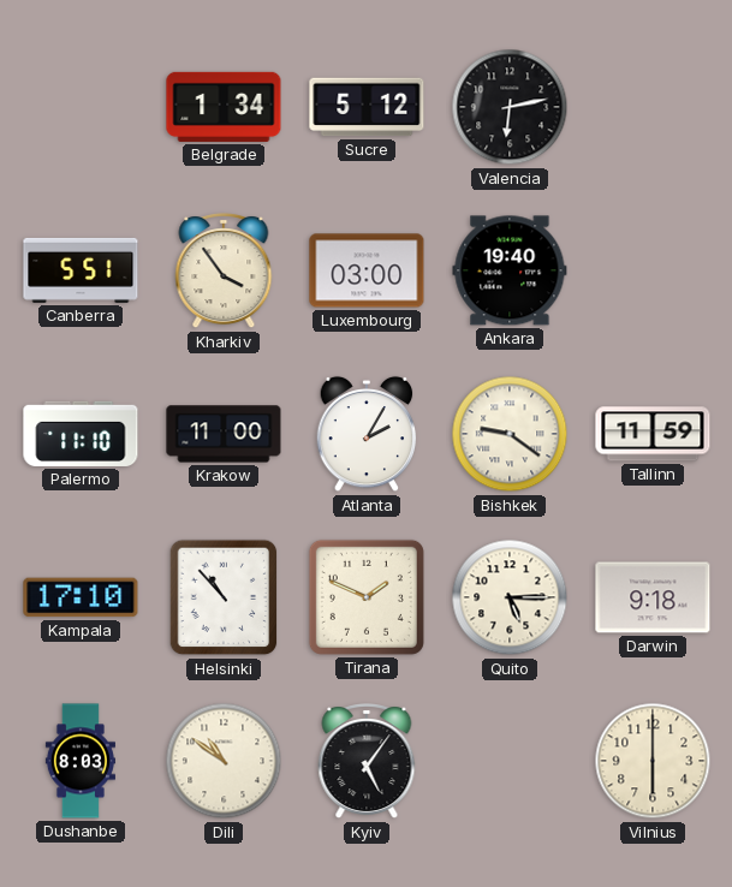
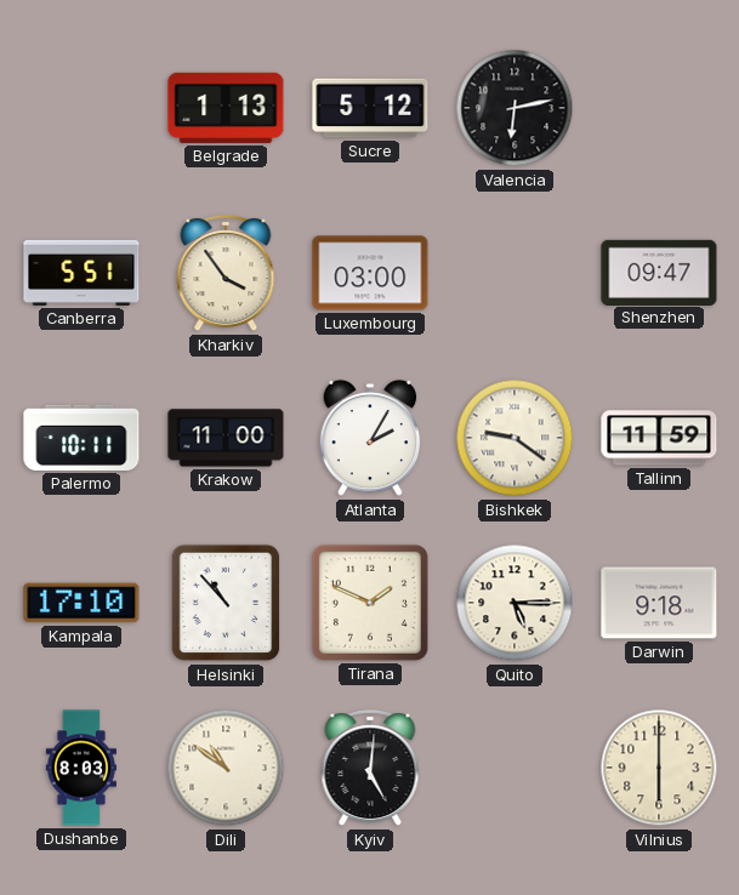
Belgrade: 1:34 -> 1:13
Ankara: 19:40 -> none
Shenzhen: none -> 09:47
Palermo: 11:10 -> 10:11
Kyiv: 5:06 -> 5:01
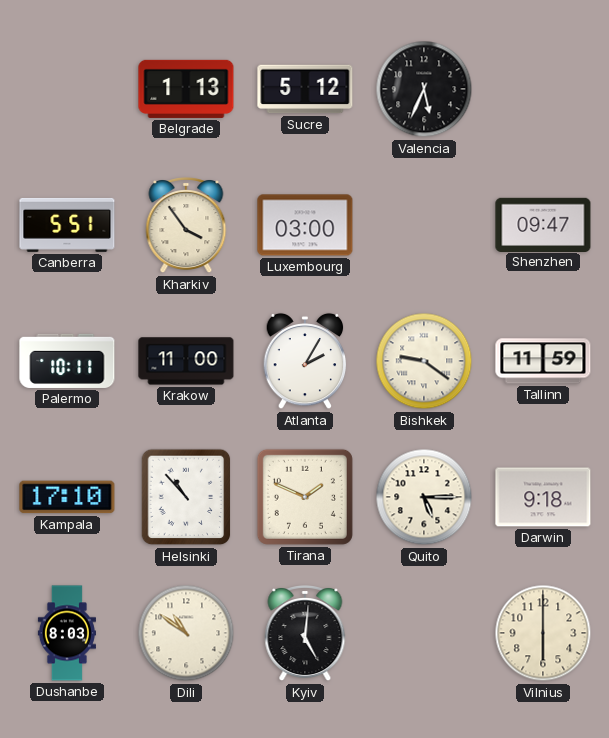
Valencia: 6:13 -> 5:34
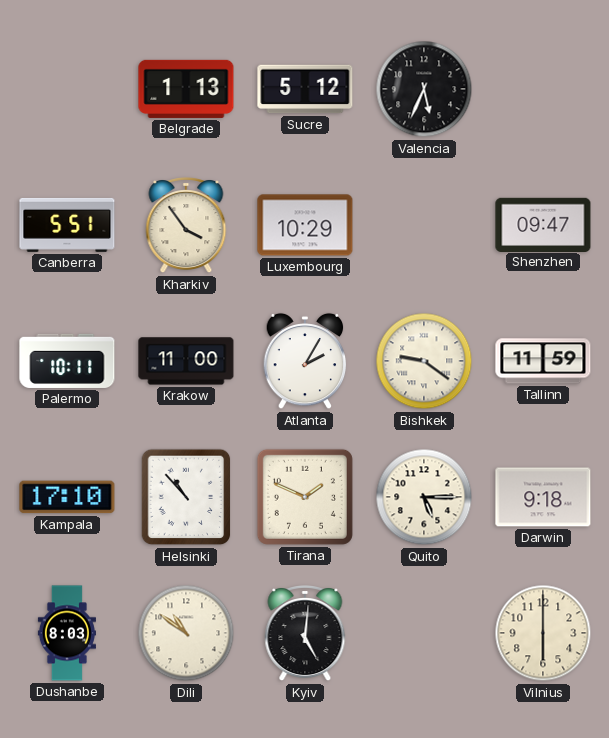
Luxembourg: 03:00 -> 10:29
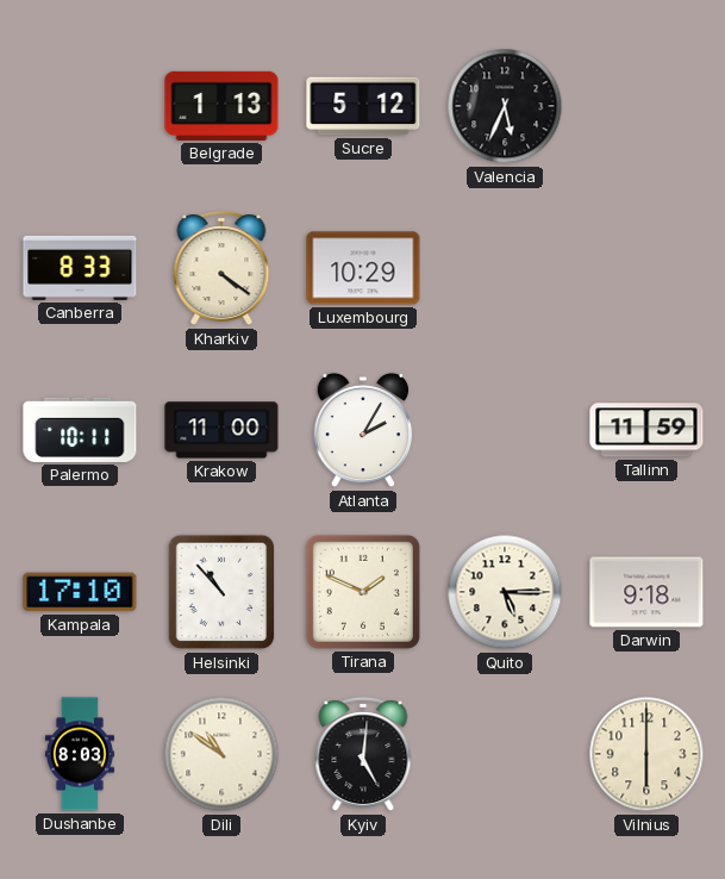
Canberra: 5:51 -> 8:33
Kharkiv: 3:54 -> 4:21
Shenzhen: 09:47 -> none
Bishkek: 9:21 -> none
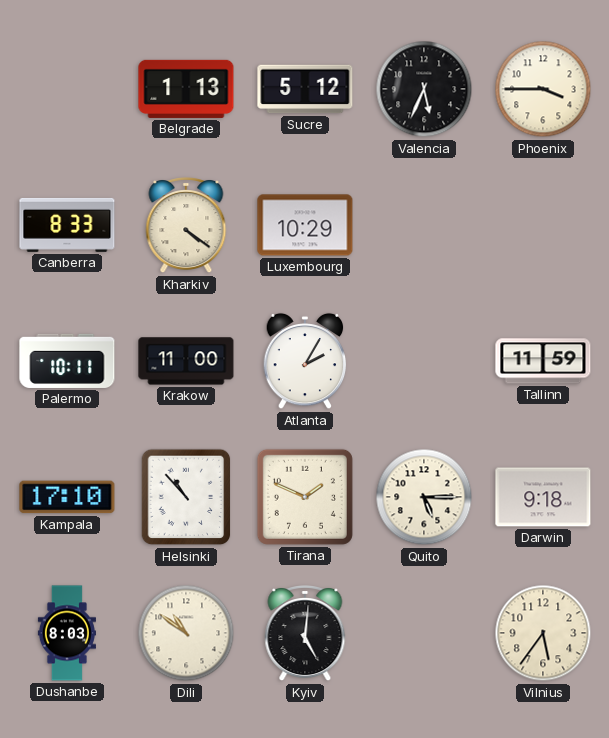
Phoenix: none -> 3:45
Vilnius: 6:00 -> 5:36
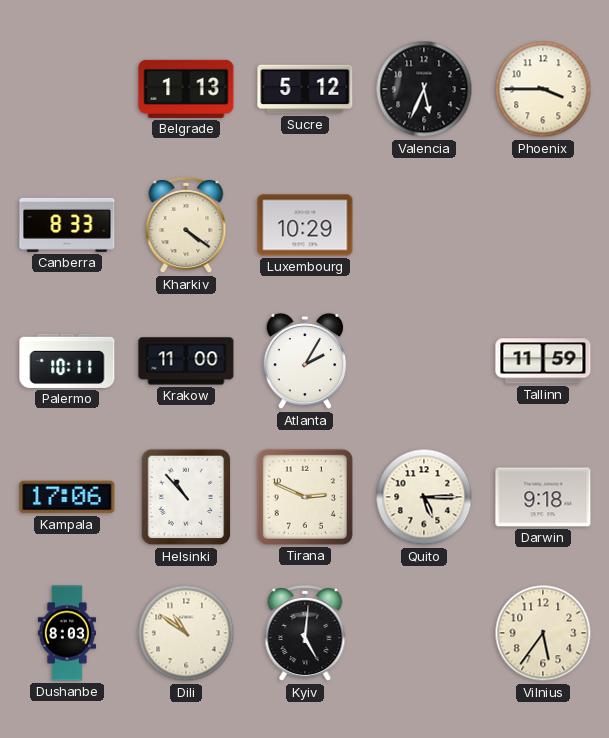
Kampala: 17:10 -> 17:06
Tirana: 1:49 -> 2:49
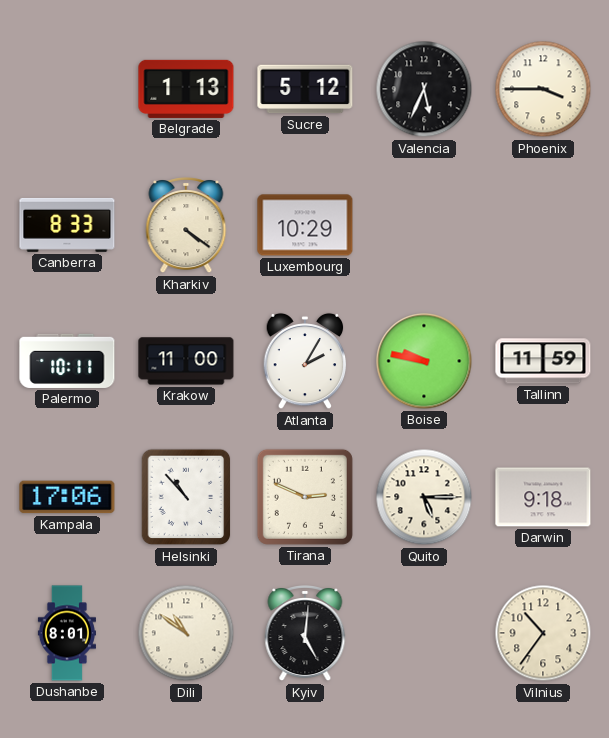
Boise: none -> 9:47
Dushanbe: 8:03 -> 8:01
Vilnius: 5:36 -> 10:36
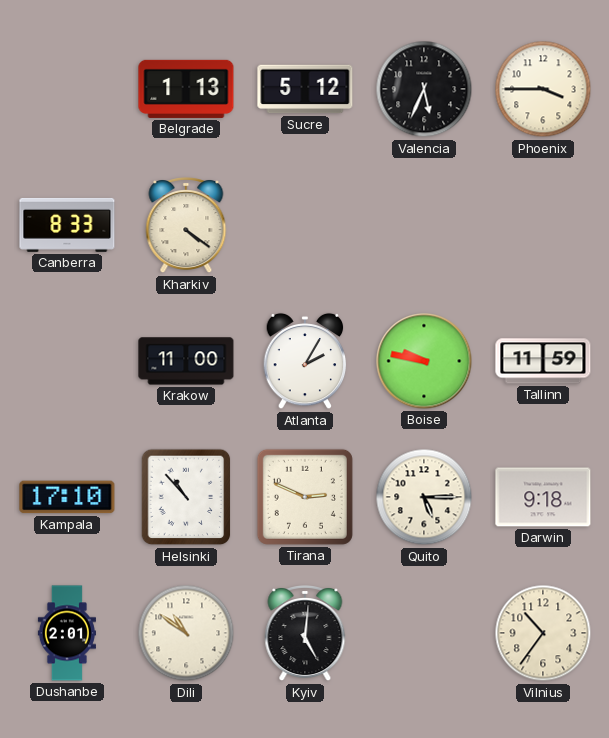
Luxembourg: 10:29 -> none
Palermo: 10:11 -> none
Kampala: 17:06 -> 17:10
Dushanbe: 8:01 -> 2:01
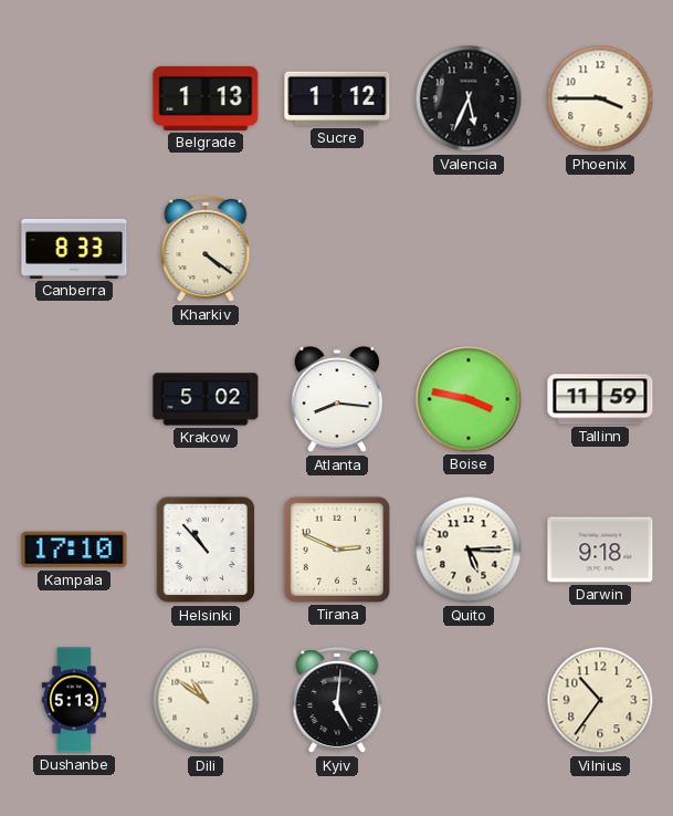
Sucre: 5:12 -> 1:12
Krakow: 11:00 -> 5:02
Atlanta: 2:05 -> 8:16
Boise: 9:47 -> 3:47
Dushanbe: 2:01 -> 5:13
